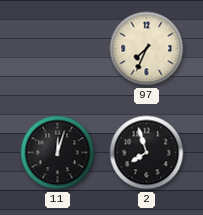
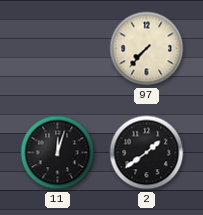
97: 7:34 -> 7:37
2: 7:57 -> 1:39
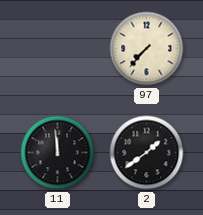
11: 12:03 -> 11:59
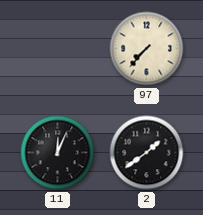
11: 11:59 -> 12:04
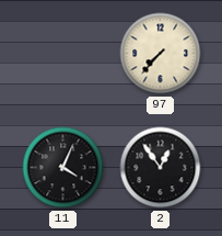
11: 12:04 -> 4:04
2: 1:39 -> 12:54
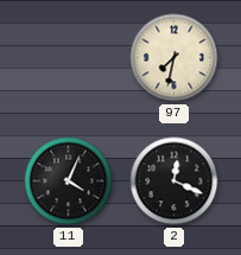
97: 7:37 -> 7:32
2: 12:54 -> 12:19
